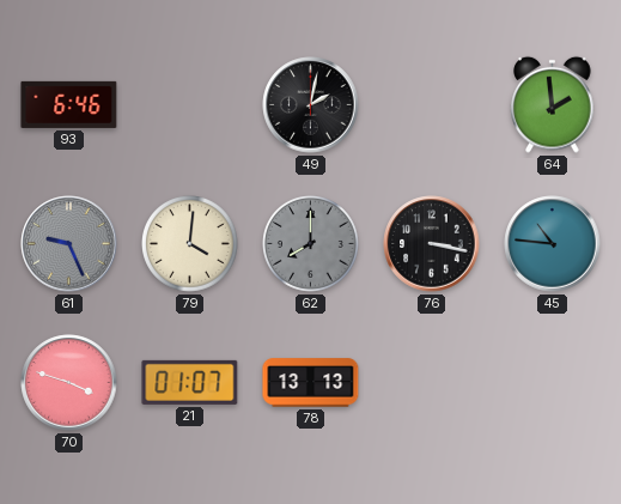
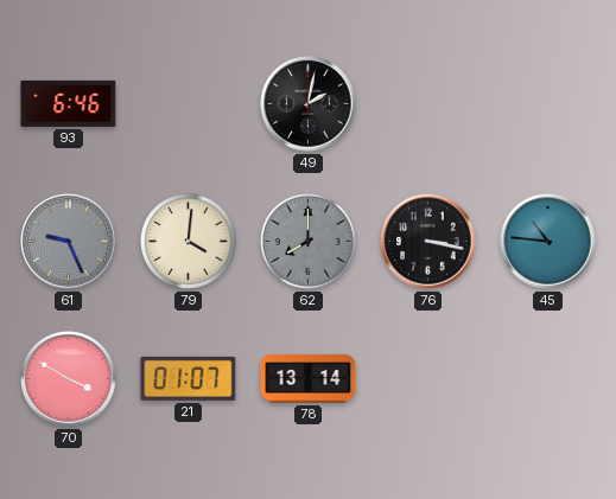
64: 1:59 -> none
70: 3:48 -> 3:50
78: 13:13 -> 13:14
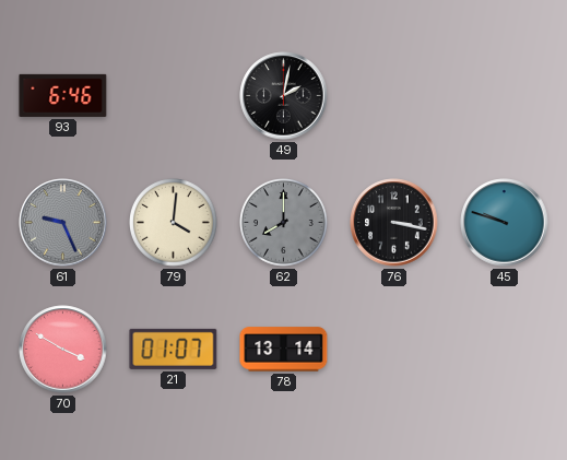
45: 10:46 -> 9:48
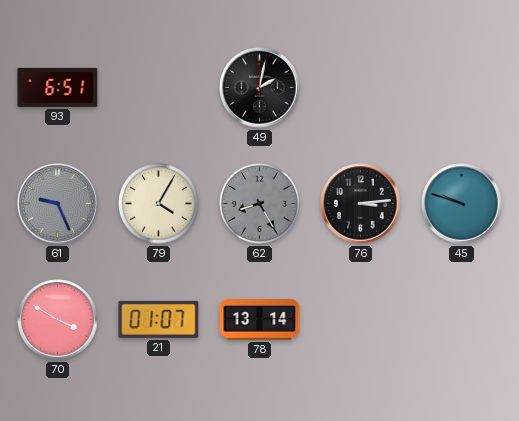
93: 6:46 -> 6:51
79: 4:01 -> 4:05
62: 8:00 -> 8:25
76: 3:17 -> 3:14
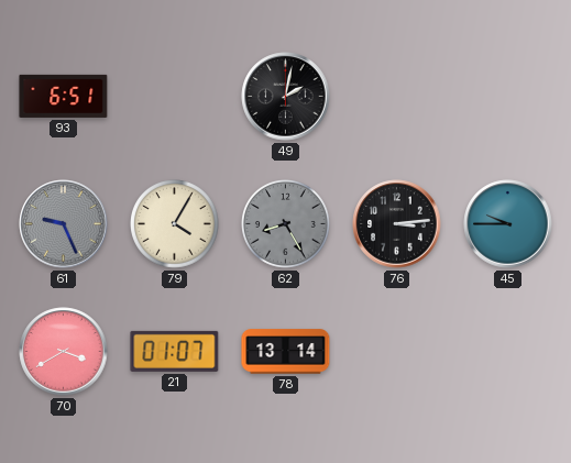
45: 9:48 -> 9:45
70: 3:50 -> 3:40
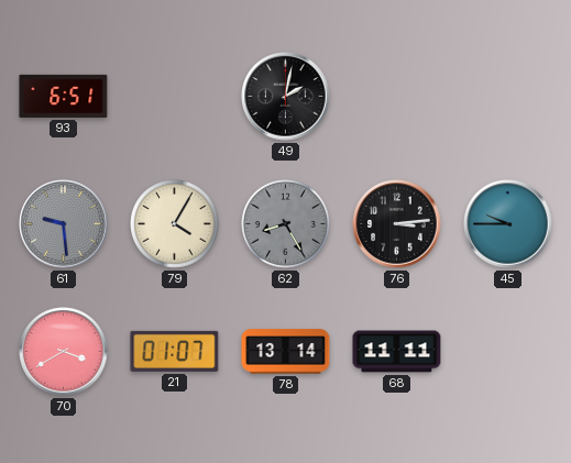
61: 9:26 -> 9:29
68: none -> 11:11
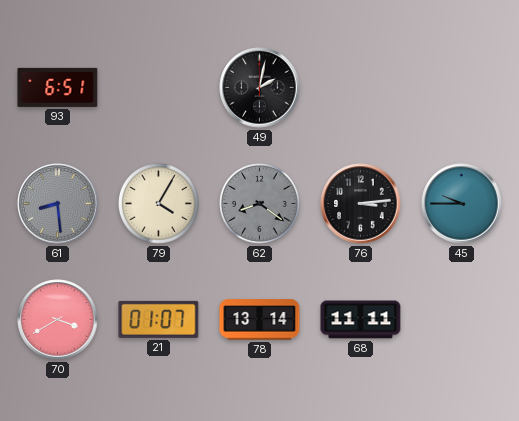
61: 9:29 -> 8:29
62: 8:25 -> 8:21
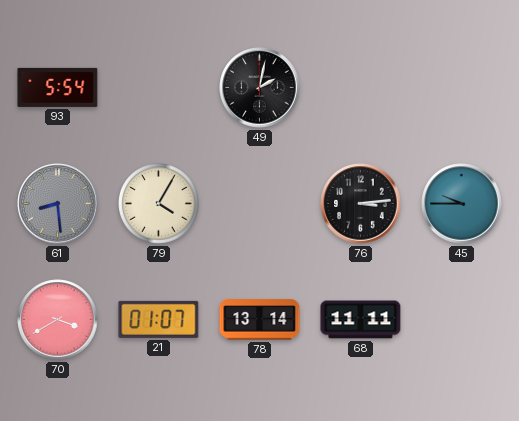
93: 6:51 -> 5:54
62: 8:21 -> none
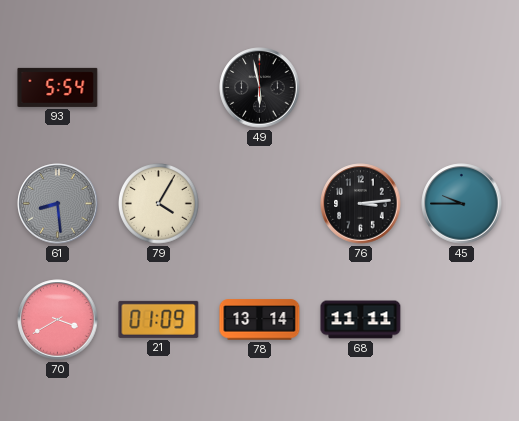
49: 2:02 -> 5:58
21: 01:07 -> 01:09
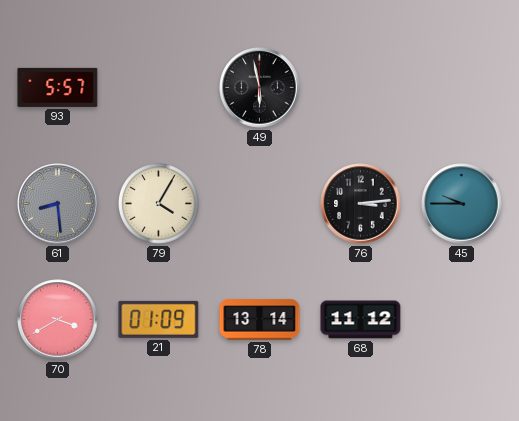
93: 5:54 -> 5:57
68: 11:11 -> 11:12
